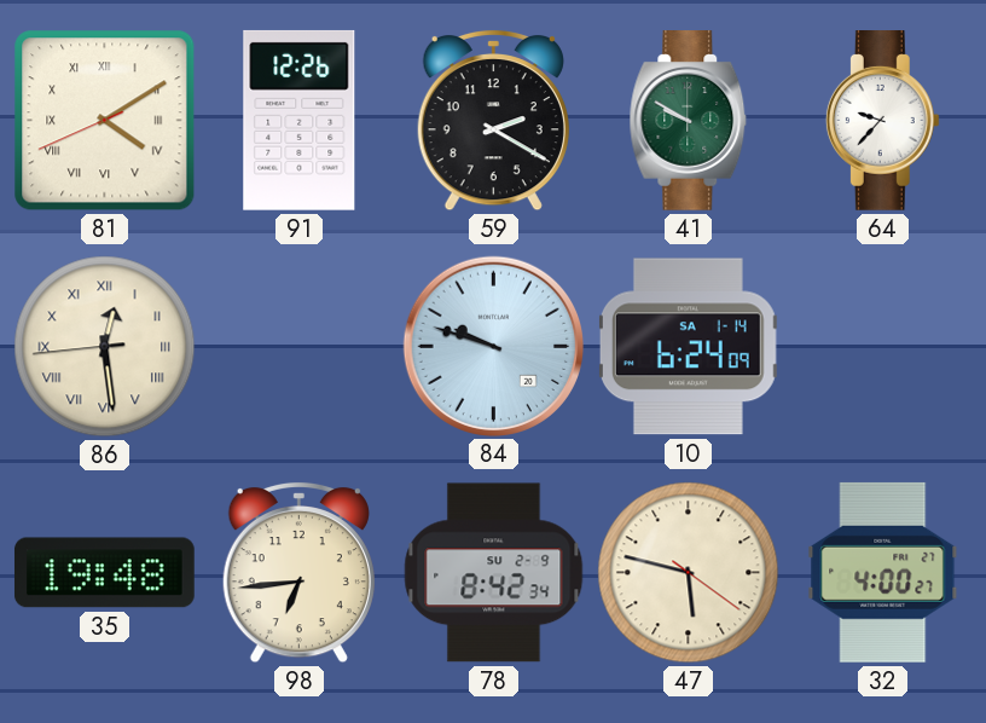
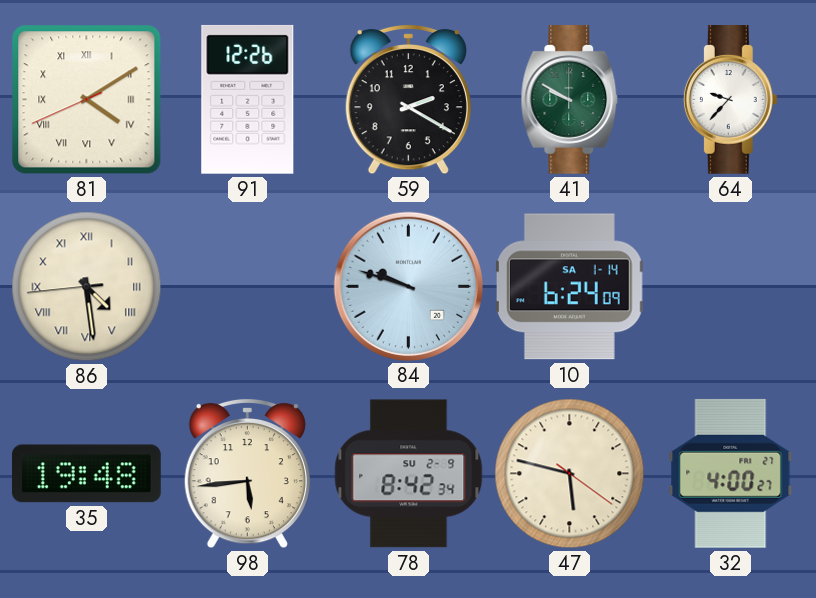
86: 12:28 -> 4:28
98: 6:44 -> 5:44
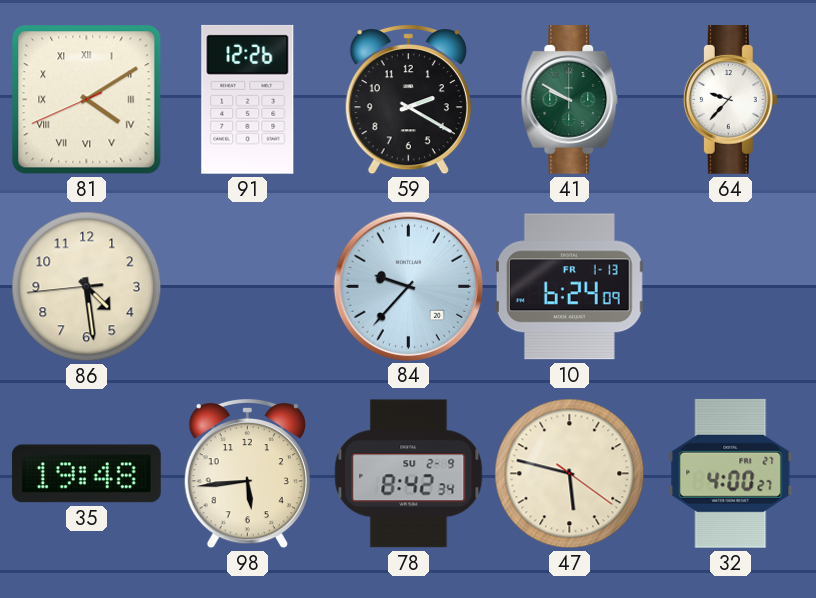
86 numerals: Roman -> Arabic
84: 9:48 -> 9:37
10 date: SA 1-14 -> FR 1-13
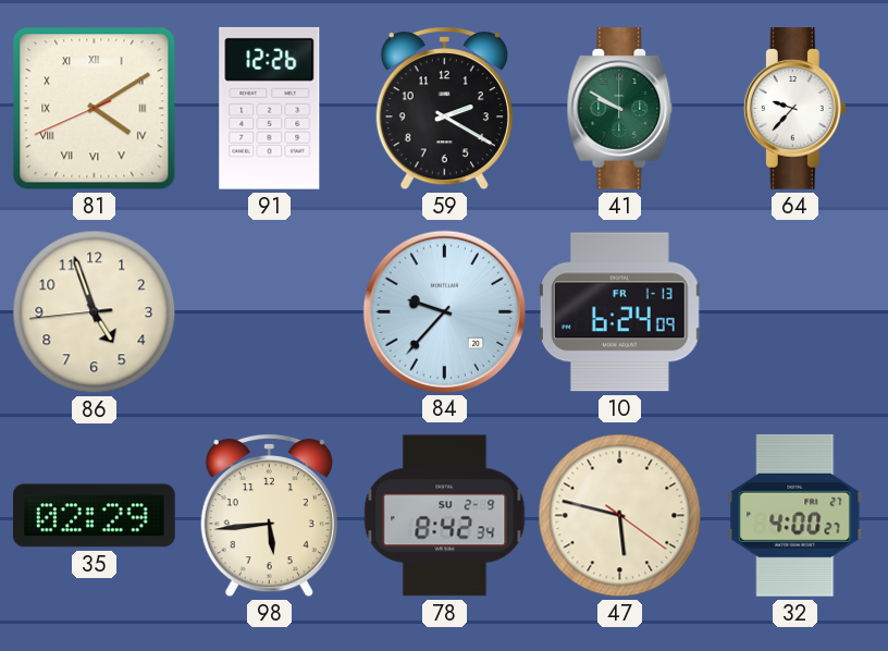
86: 4:28 -> 4:56
35: 19:48 -> 02:29
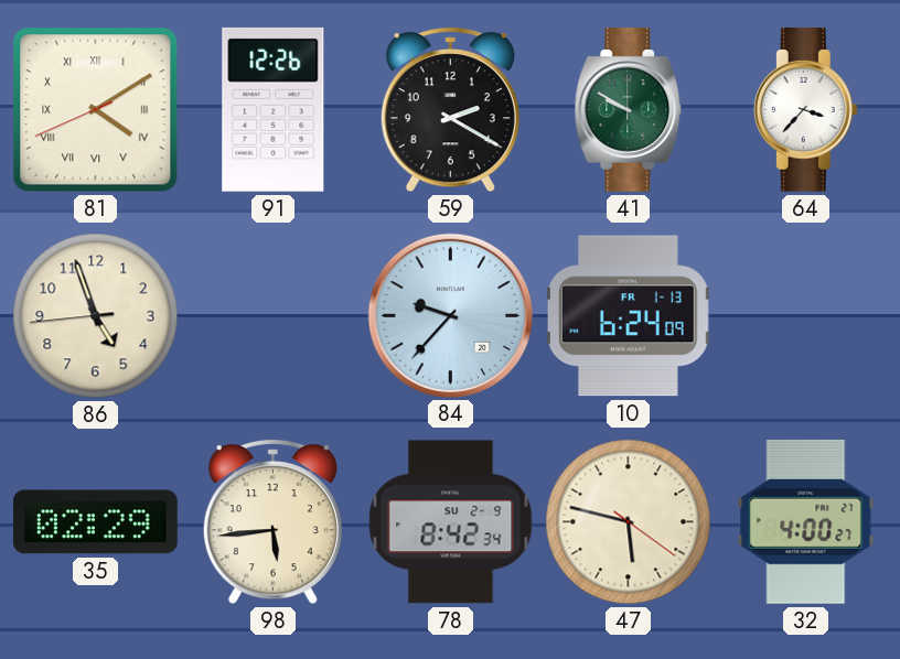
64: 9:37 -> 3:37
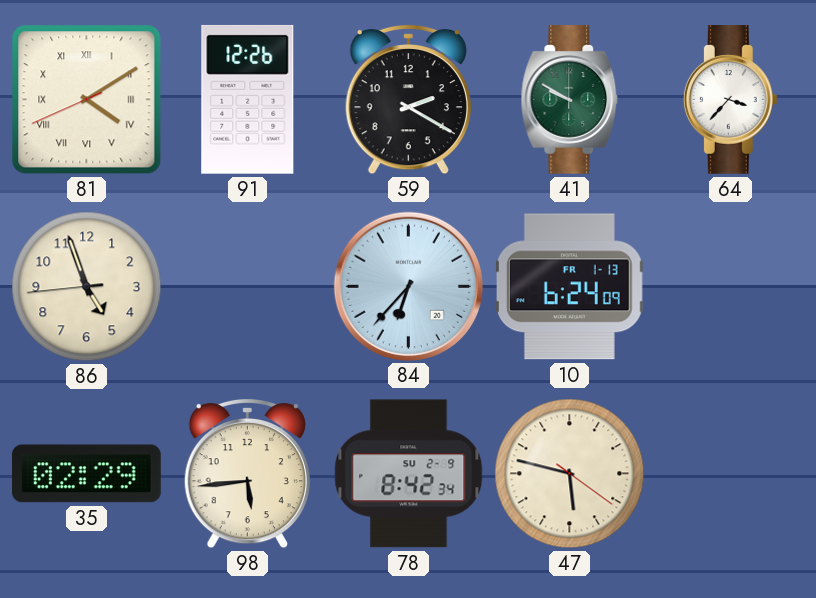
84: 9:37 -> 6:37
32: 4:00 -> none
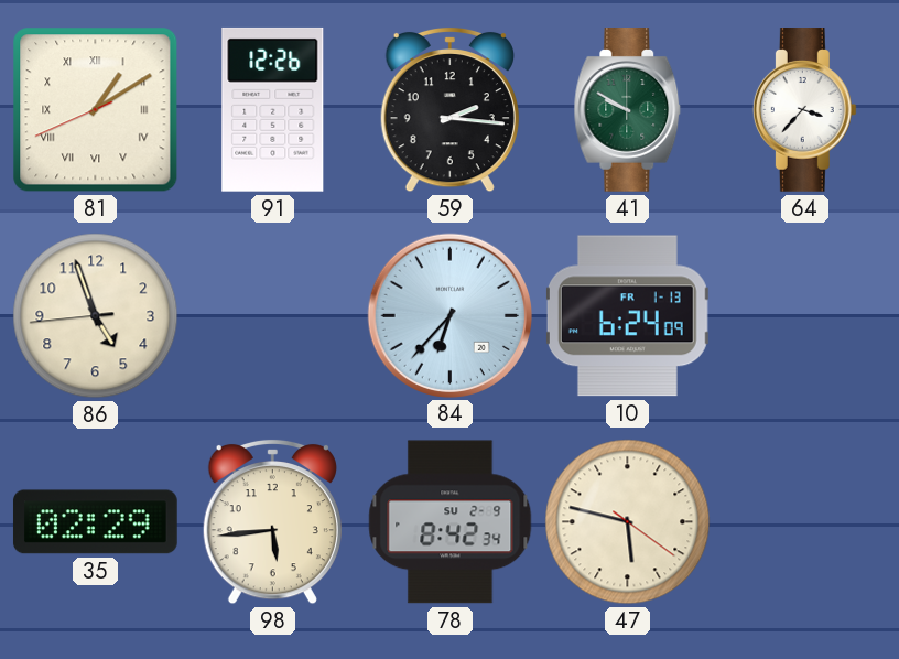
81: 4:09 -> 1:09
59: 2:20 -> 2:16
